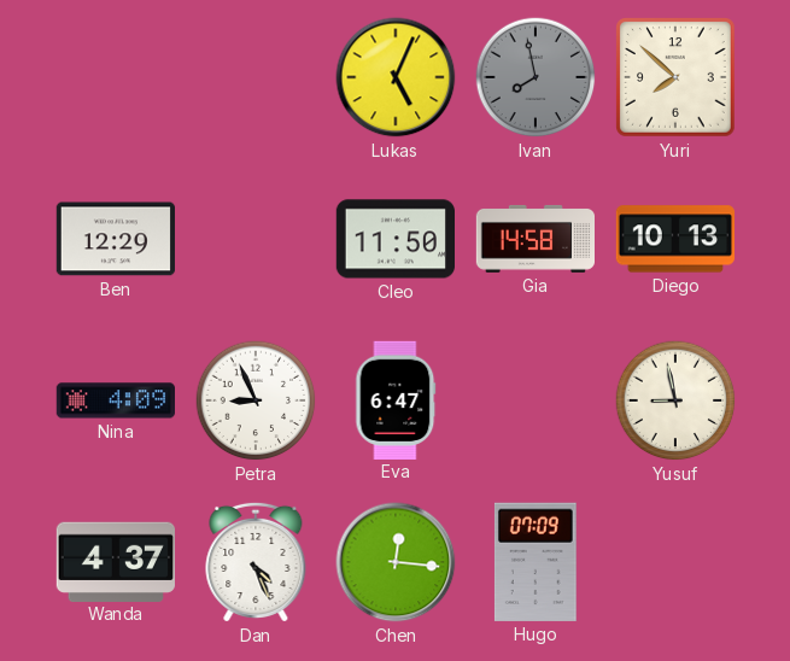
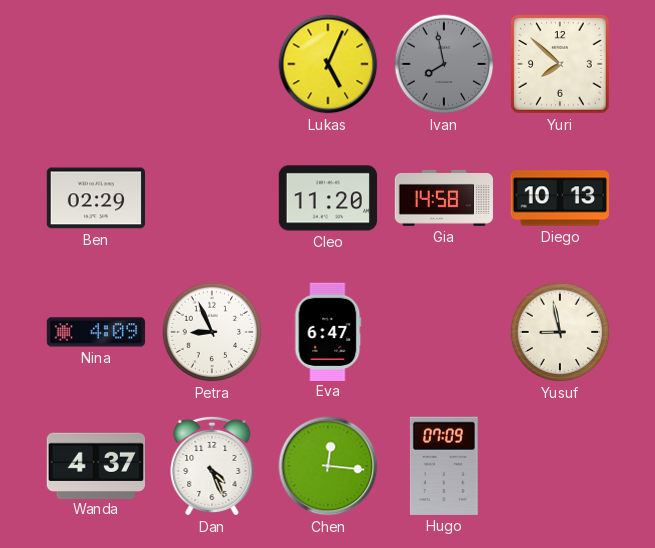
Ben: 12:29 -> 02:29
Cleo: 11:50 -> 11:20
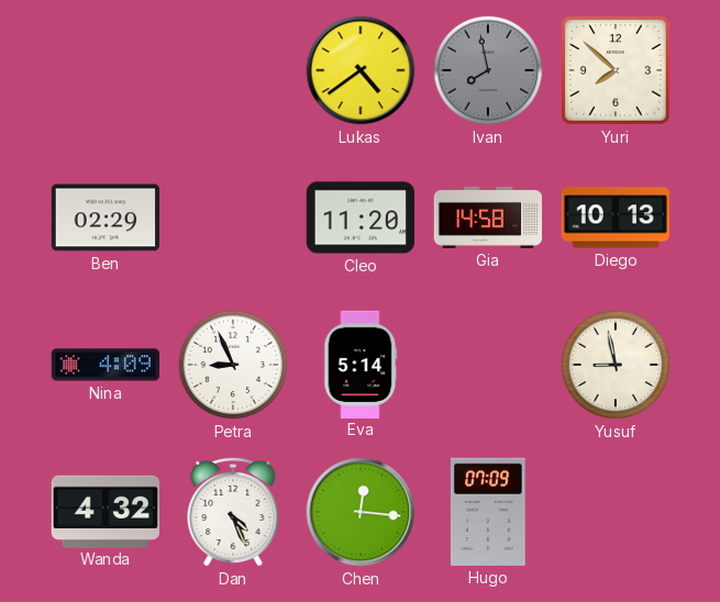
Lukas: 5:04 -> 4:39
Eva: 6:47 -> 5:14
Wanda: 4:37 -> 4:32
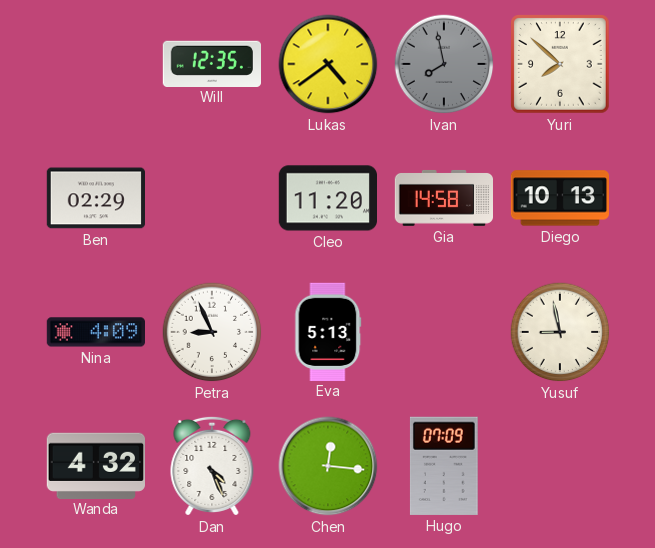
Will: none -> 12:35
Eva: 5:14 -> 5:13
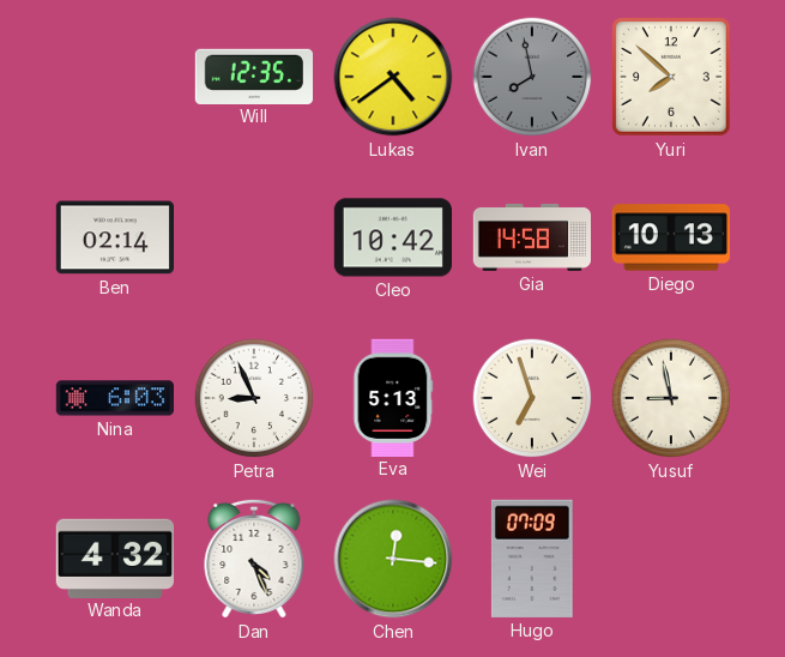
Ben: 02:29 -> 02:14
Cleo: 11:20 -> 10:42
Nina: 4:09 -> 6:03
Wei: none -> 6:57
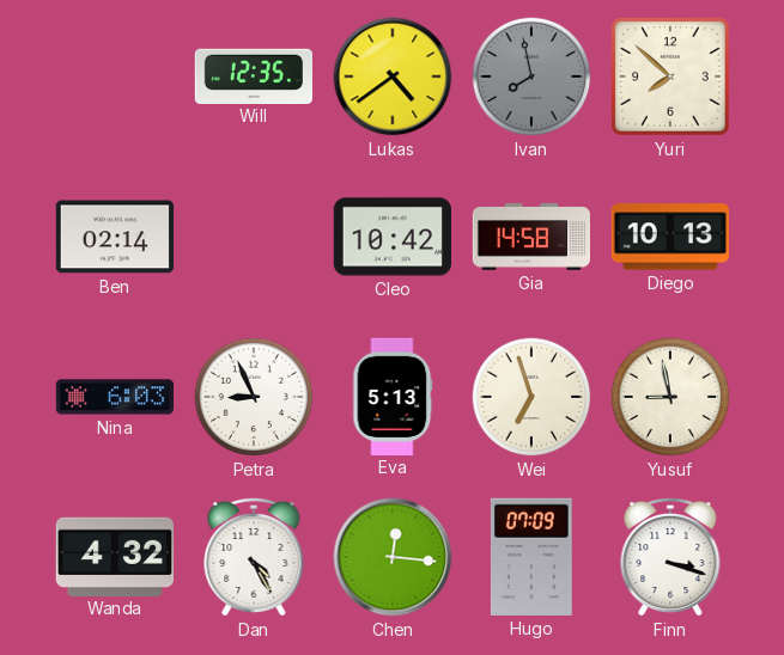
Dan: 4:26 -> 4:25
Finn: none -> 3:18
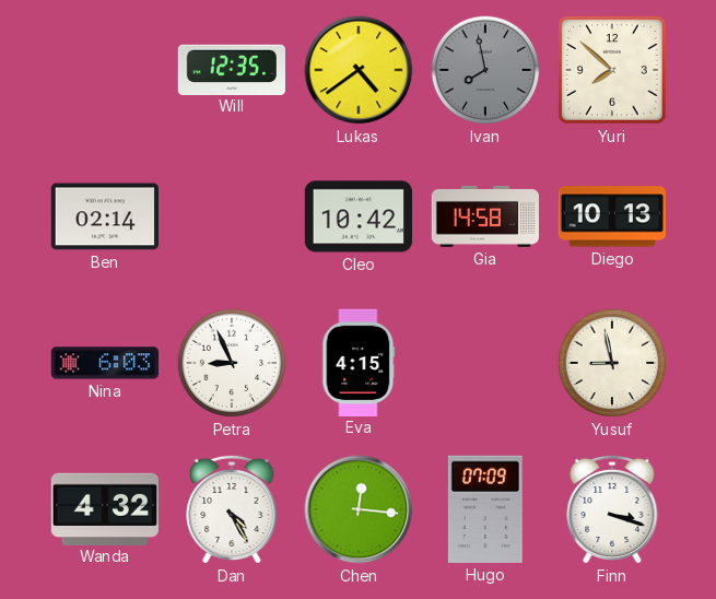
Eva: 5:13 -> 4:15
Wei: 6:57 -> none
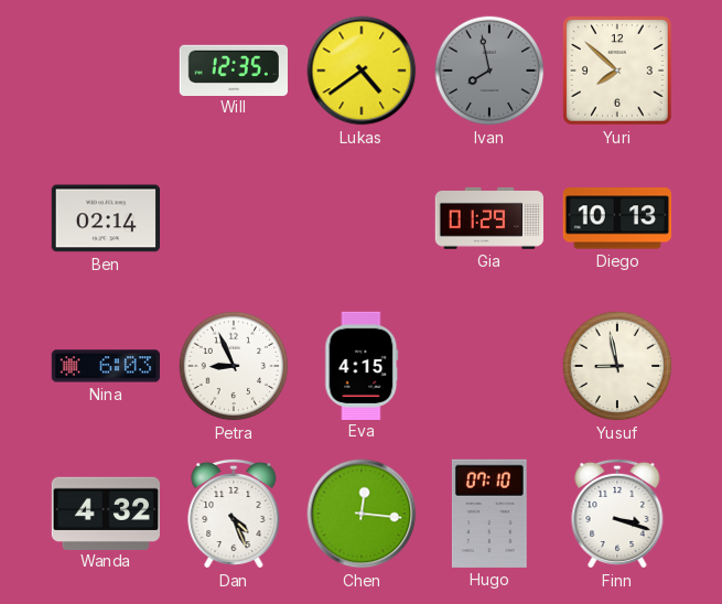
Cleo: 10:42 -> none
Gia: 14:58 -> 01:29
Dan: 4:25 -> 4:26
Hugo: 07:09 -> 07:10
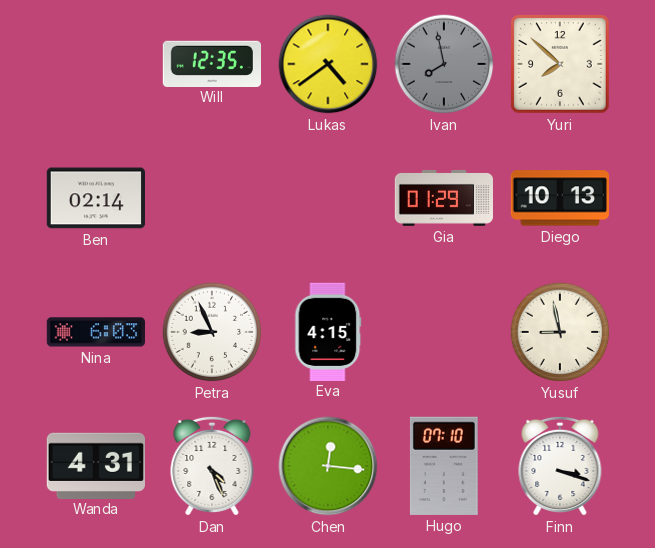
Wanda: 4:32 -> 4:31
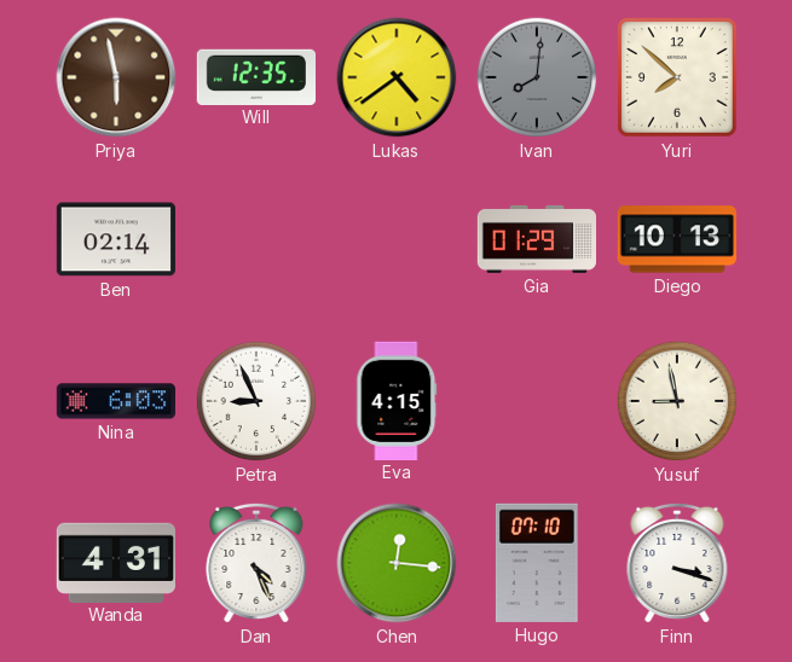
Priya: none -> 5:58
Ivan: 7:58 -> 8:01
